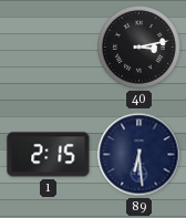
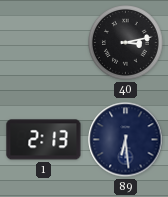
1: 2:15 -> 2:13
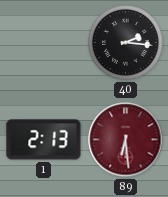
40: 3:13 -> 2:16
89 dial: navy -> burgundy
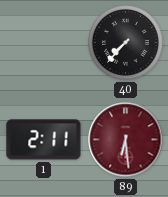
40: 2:16 -> 7:37
1: 2:13 -> 2:11
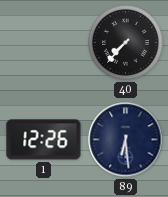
1: 2:11 -> 12:26
89 dial: burgundy -> navy
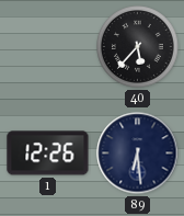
40: 7:37 -> 5:37
